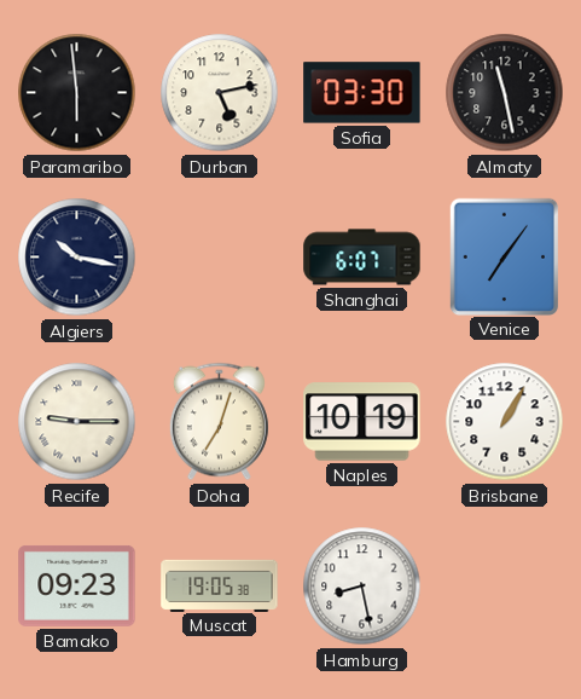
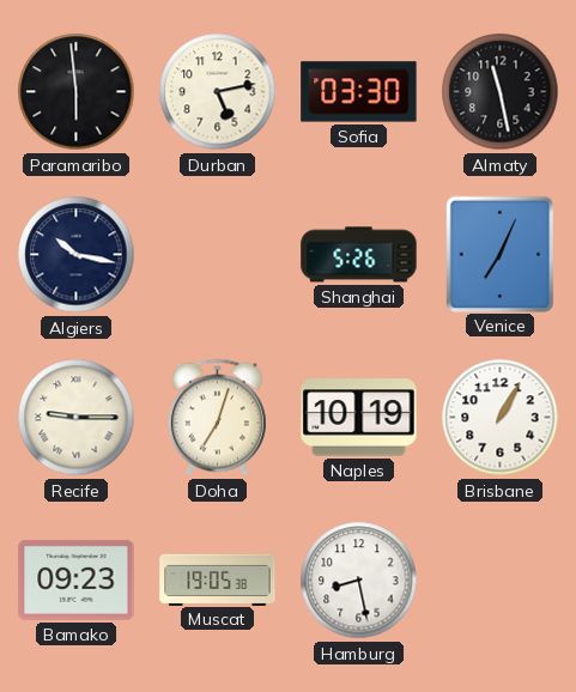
Shanghai: 6:07 -> 5:26
Venice: 7:06 -> 7:04
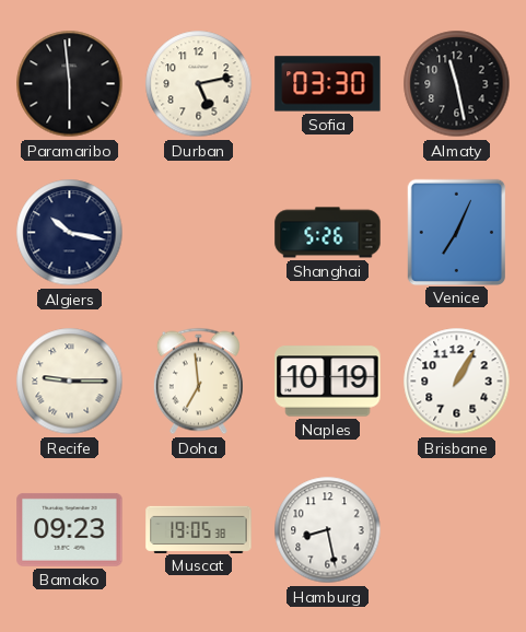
Doha: 7:03 -> 6:59
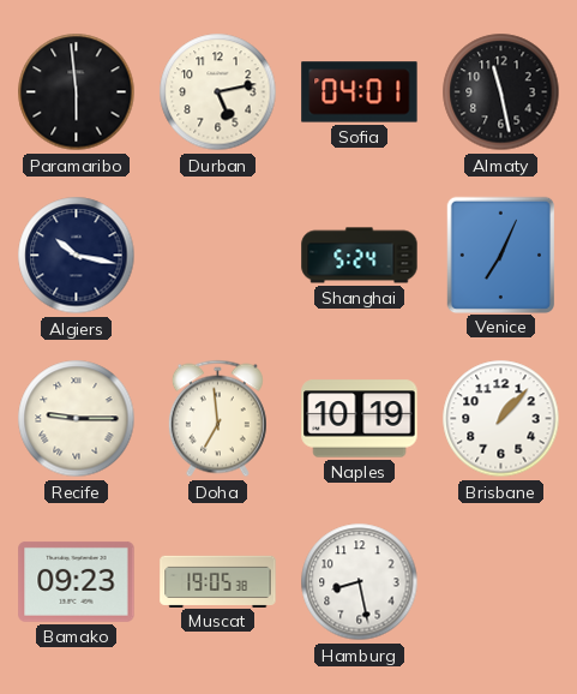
Sofia: 03:30 -> 04:01
Shanghai: 5:26 -> 5:24
Brisbane: 1:05 -> 1:07
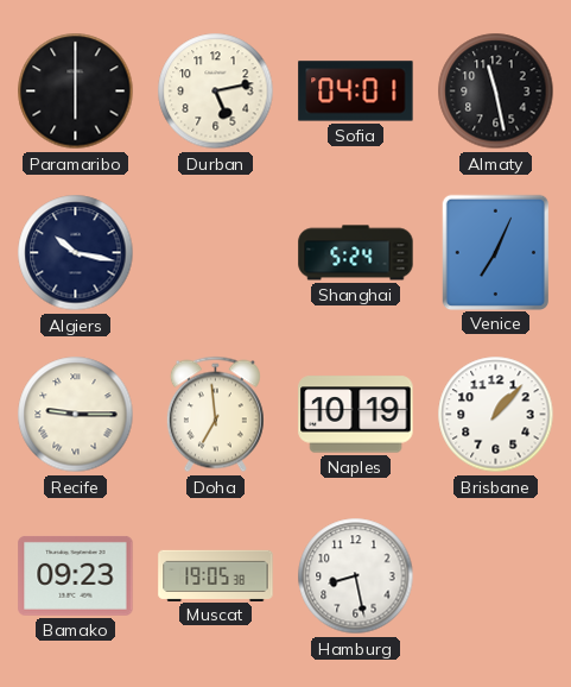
Paramaribo: 5:59 -> 6:00
